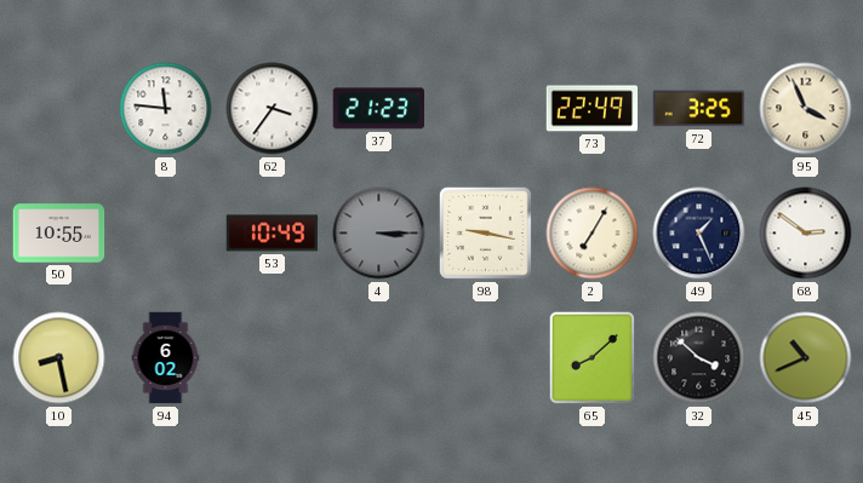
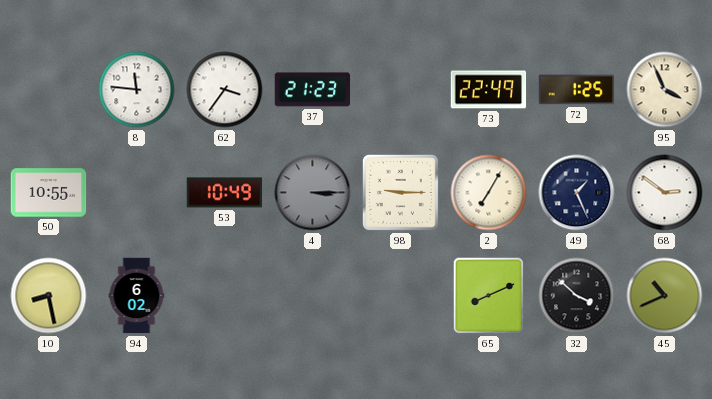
72: 3:25 -> 1:25
98: 9:17 -> 9:15
65: 8:08 -> 8:11
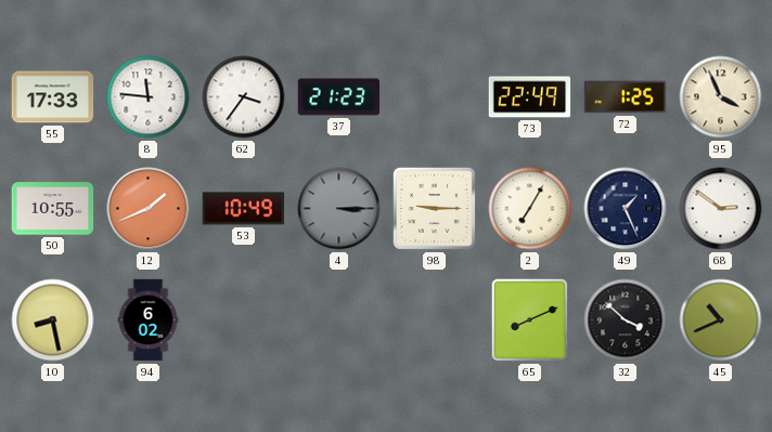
55: none -> 17:33
12: none -> 1:41
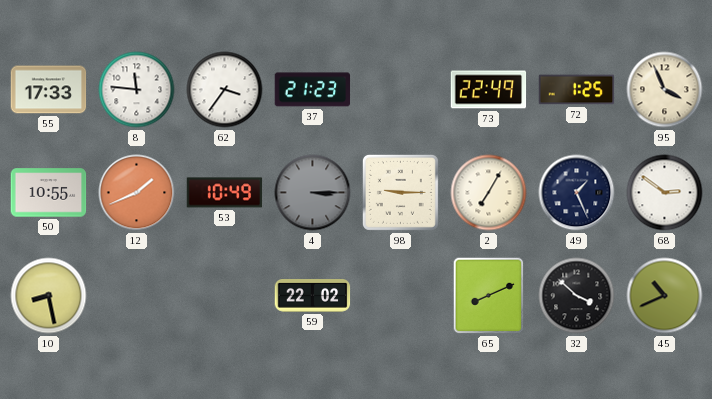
94: 6:02 -> none
59: none -> 22:02
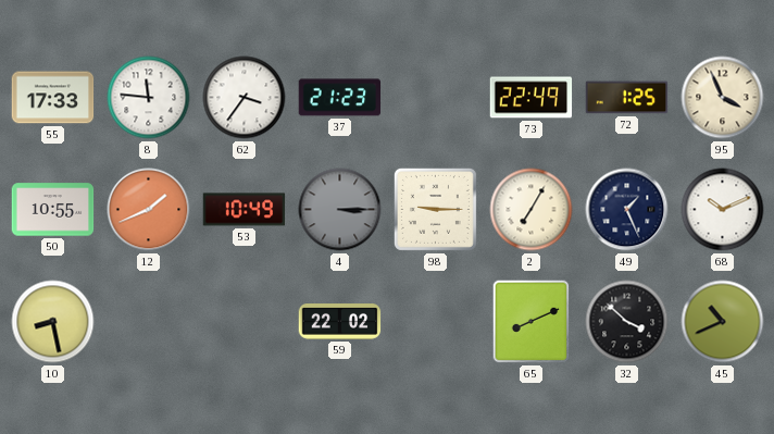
68: 2:51 -> 10:11
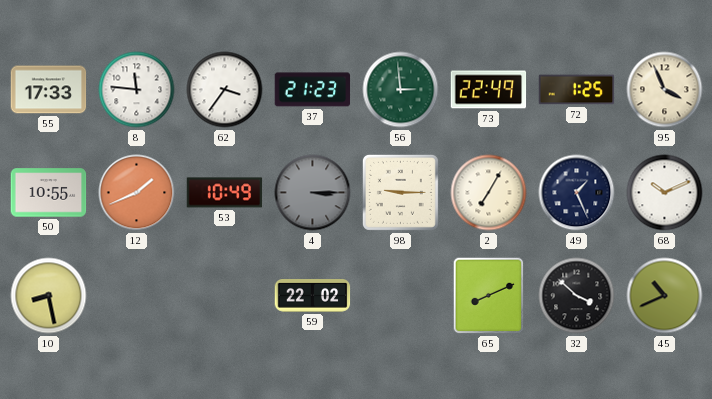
56: none -> 2:59
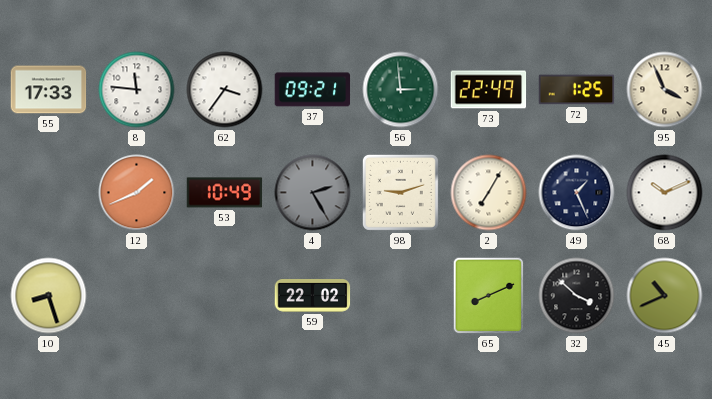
37: 21:23 -> 09:21
50: 10:55 -> none
4: 3:15 -> 2:25
98: 9:15 -> 9:12
10: 8:28 -> 8:27
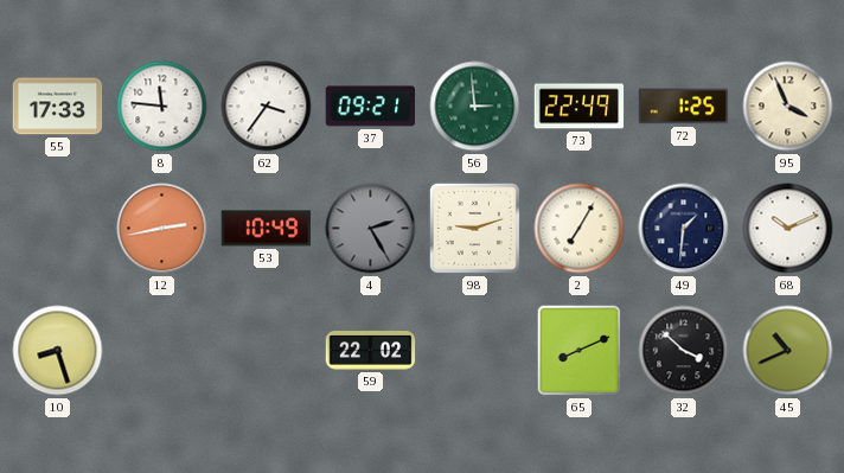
12: 1:41 -> 2:43
49: 1:26 -> 1:31
